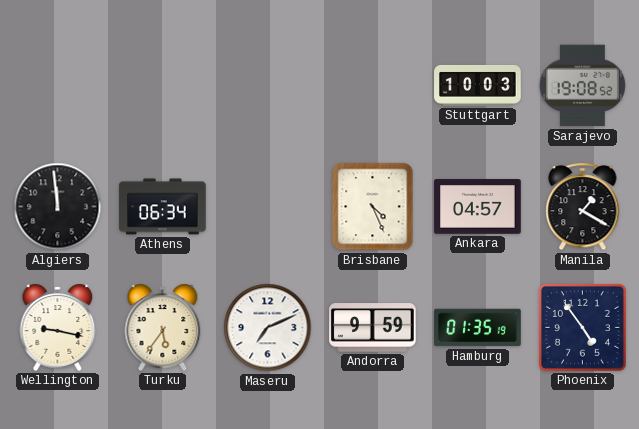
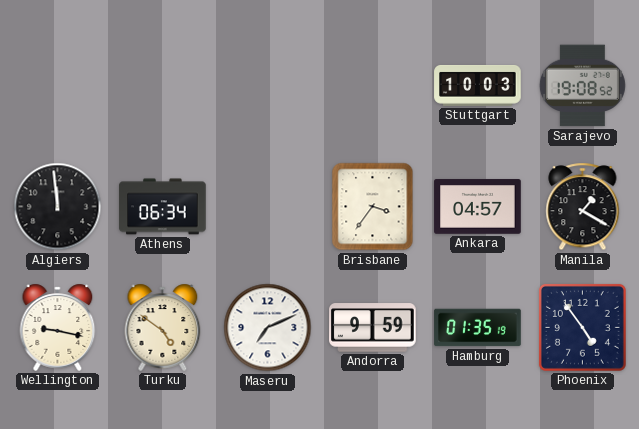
Brisbane: 4:26 -> 3:36
Turku: 5:36 -> 4:51
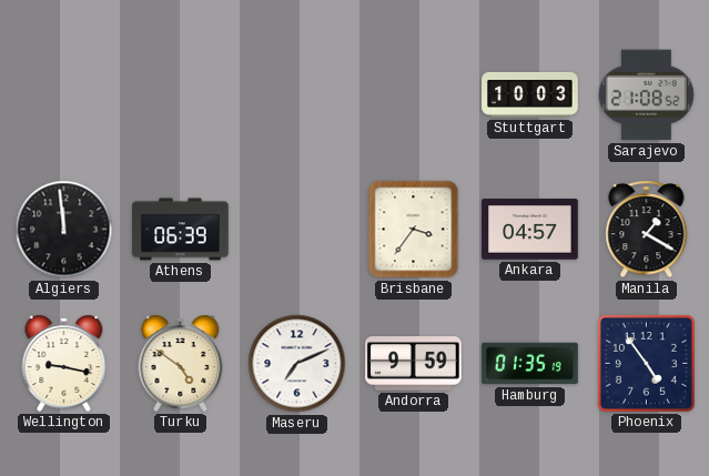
Sarajevo: 19:08 -> 21:08
Athens: 06:34 -> 06:39
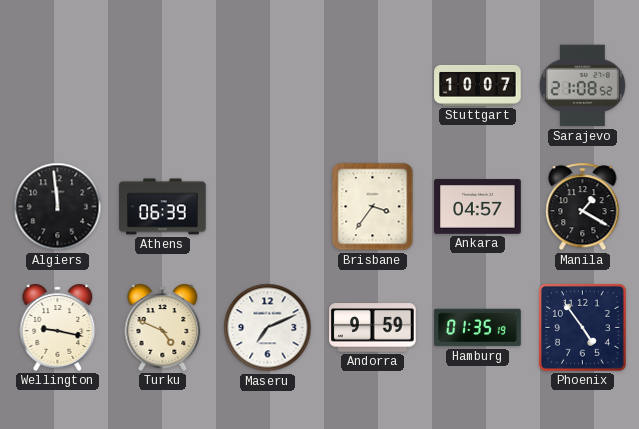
Stuttgart: 10:03 -> 10:07
Turku: 4:51 -> 4:49
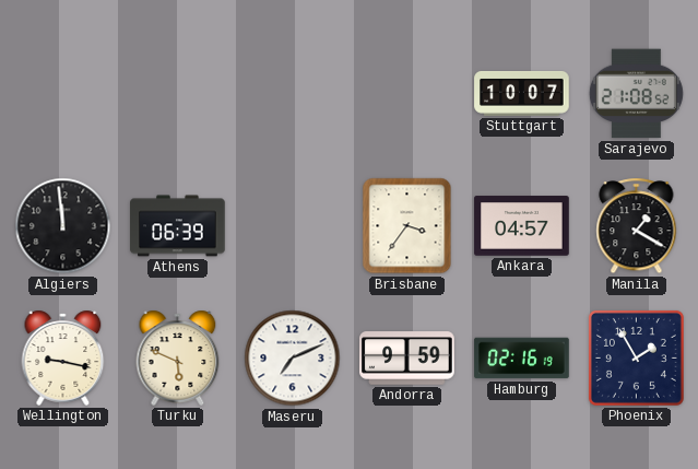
Turku: 4:49 -> 5:49
Hamburg: 01:35 -> 02:16
Phoenix: 4:54 -> 1:55
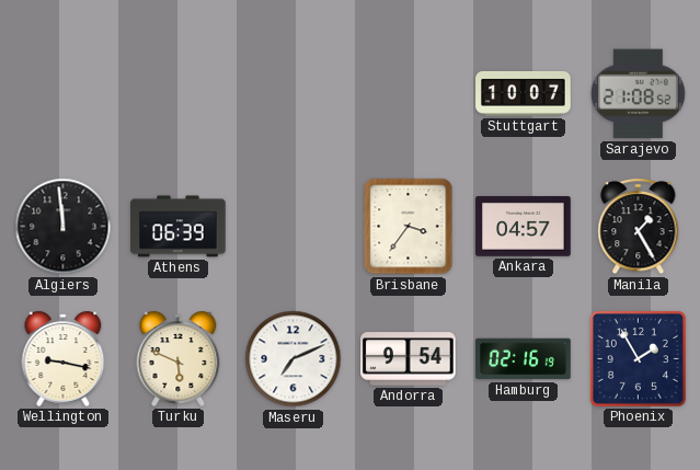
Manila: 1:20 -> 1:25
Andorra: 9:59 -> 9:54
